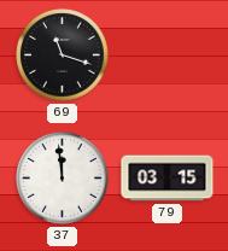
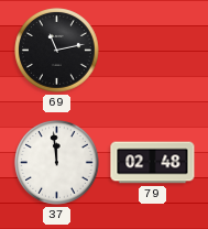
69: 11:18 -> 11:13
79: 03:15 -> 02:48
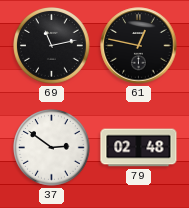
61: none -> 12:47
37: 11:59 -> 2:51
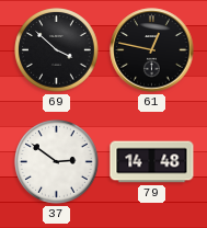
69: 11:13 -> 3:52
79: 02:48 -> 14:48
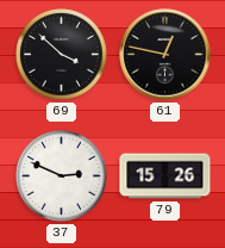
37: 2:51 -> 2:49
79: 14:48 -> 15:26
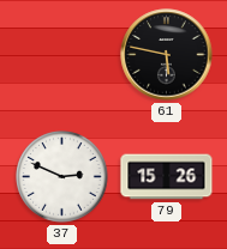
69: 3:52 -> none
61: 12:47 -> 5:47
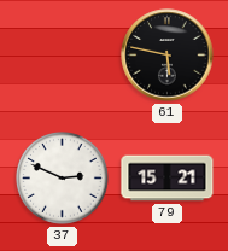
79: 15:26 -> 15:21
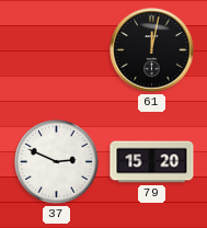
61: 5:47 -> 12:02
79: 15:21 -> 15:20
